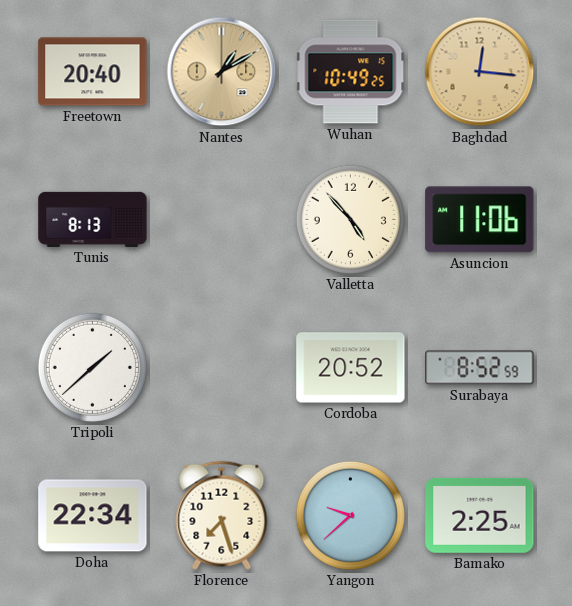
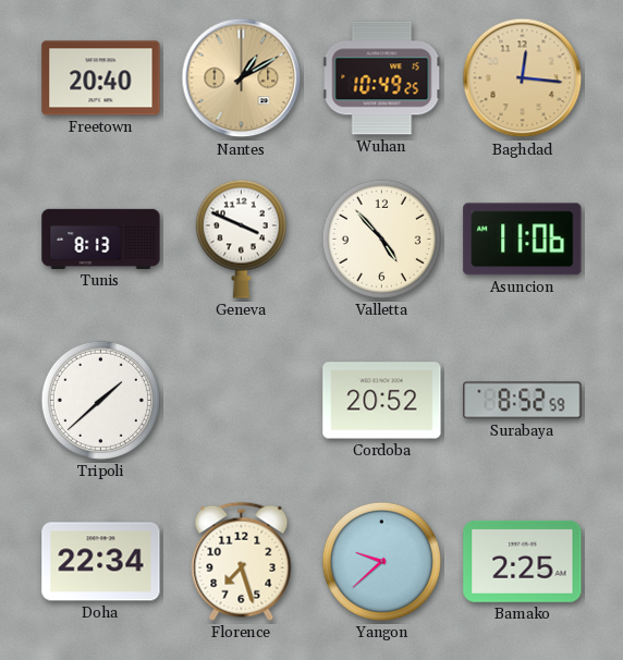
Geneva: none -> 3:49
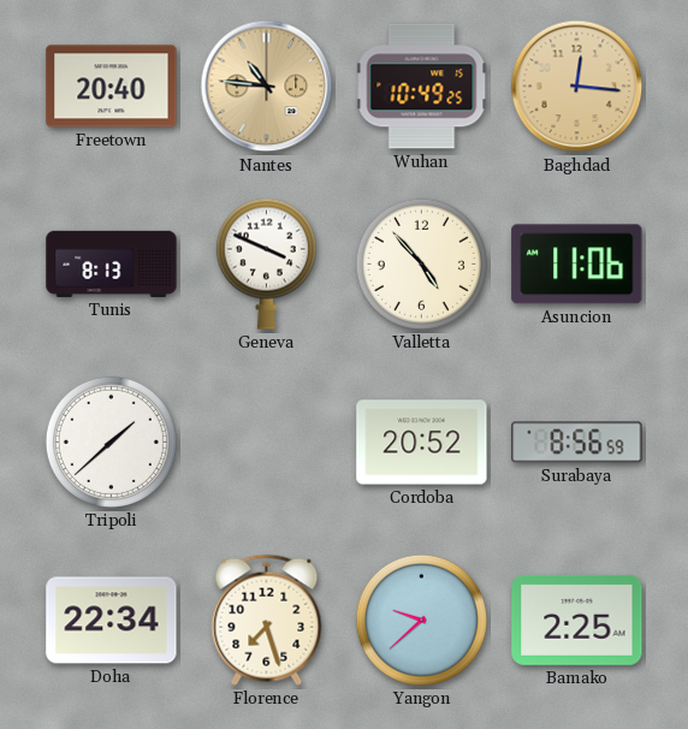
Nantes: 1:10 -> 10:46
Surabaya: 8:52 -> 8:56
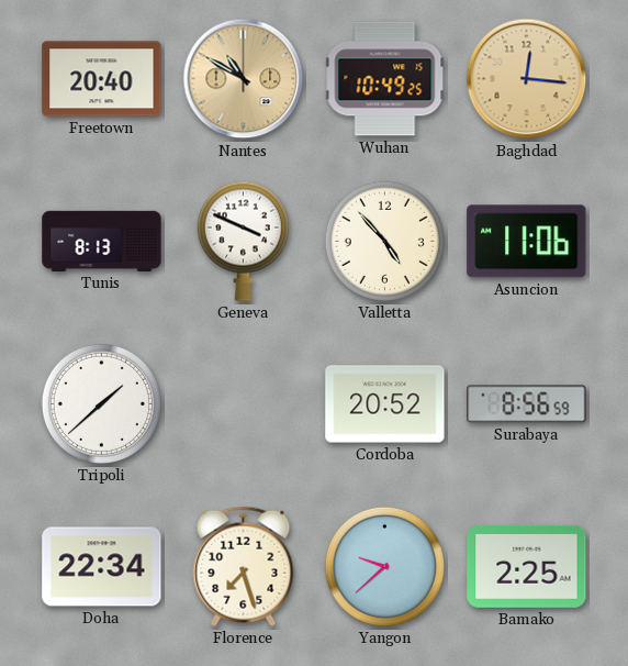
Nantes: 10:46 -> 10:50
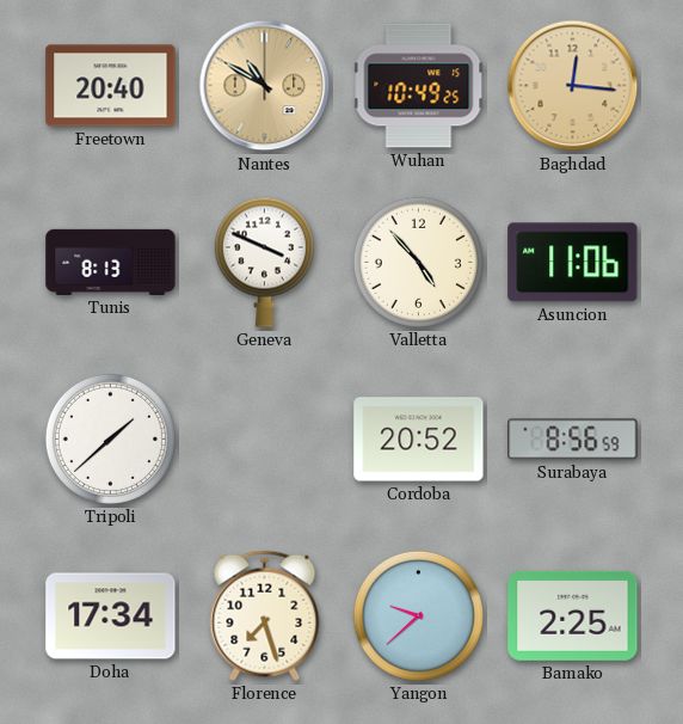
Doha: 22:34 -> 17:34
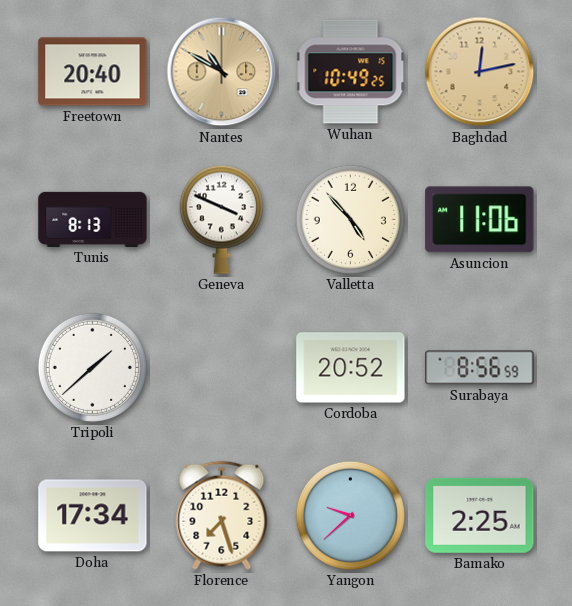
Baghdad: 12:16 -> 12:13
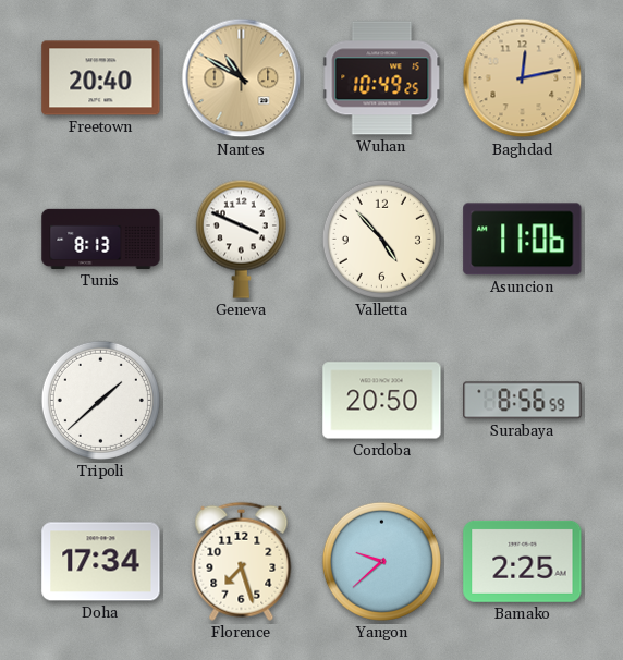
Cordoba: 20:52 -> 20:50
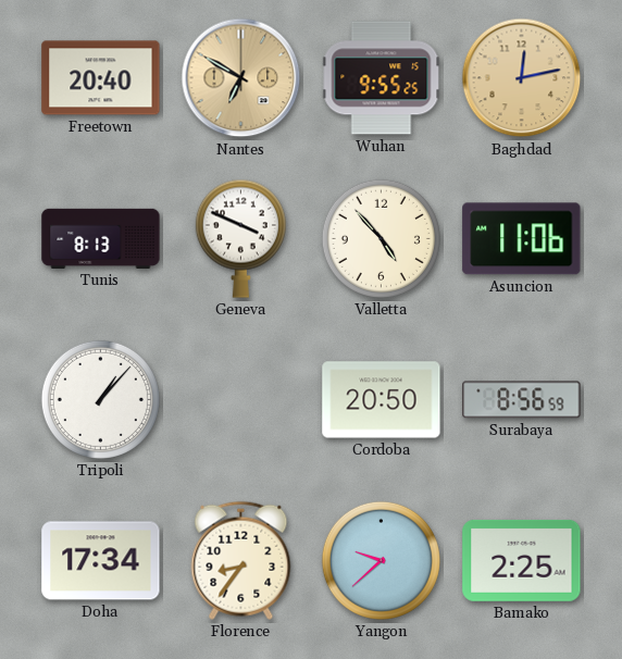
Nantes: 10:50 -> 6:50
Wuhan: 10:49 -> 9:55
Tripoli: 1:38 -> 1:07
Florence: 7:27 -> 8:36
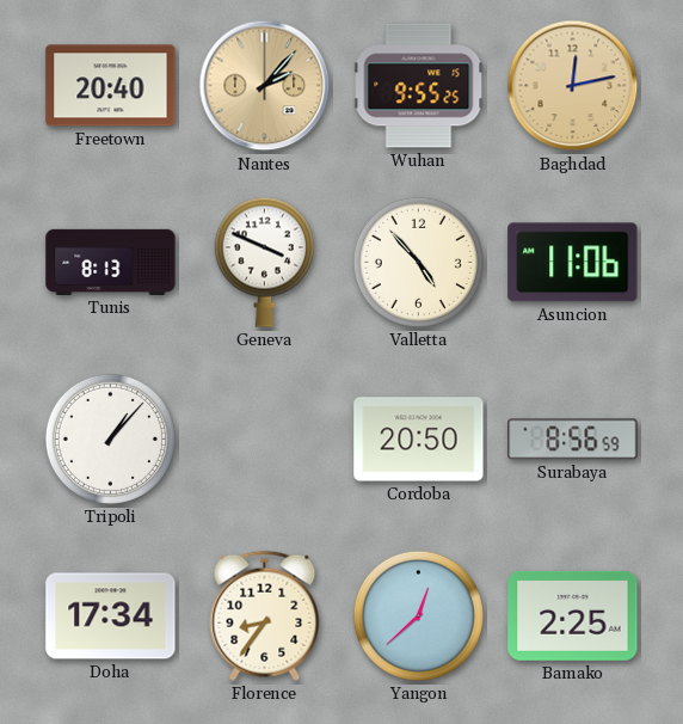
Nantes: 6:50 -> 2:07
Yangon: 9:38 -> 12:38
